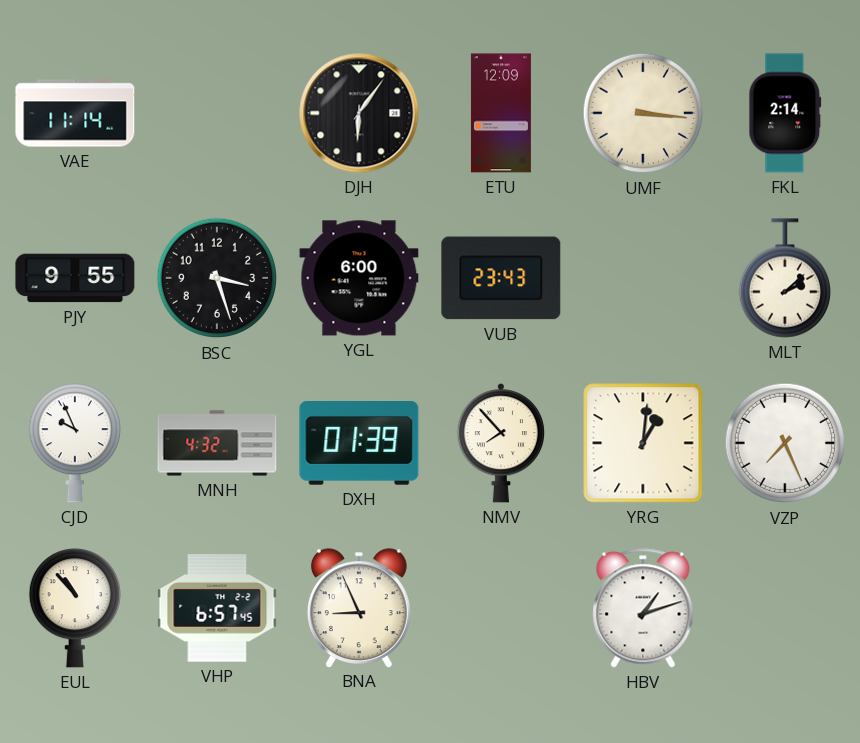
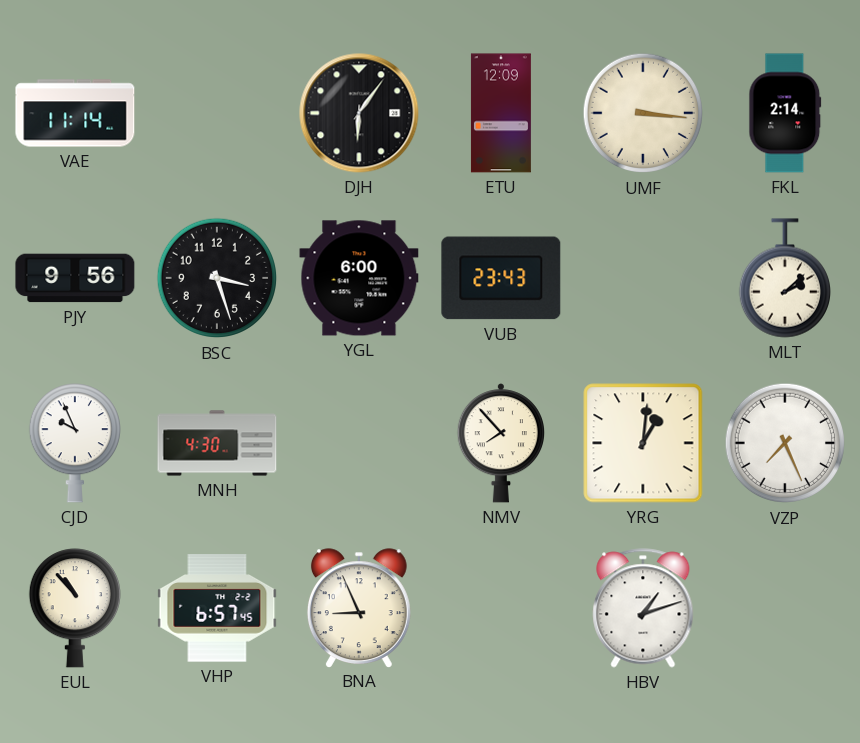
PJY: 9:55 -> 9:56
MNH: 4:32 -> 4:30
DXH: 01:39 -> none
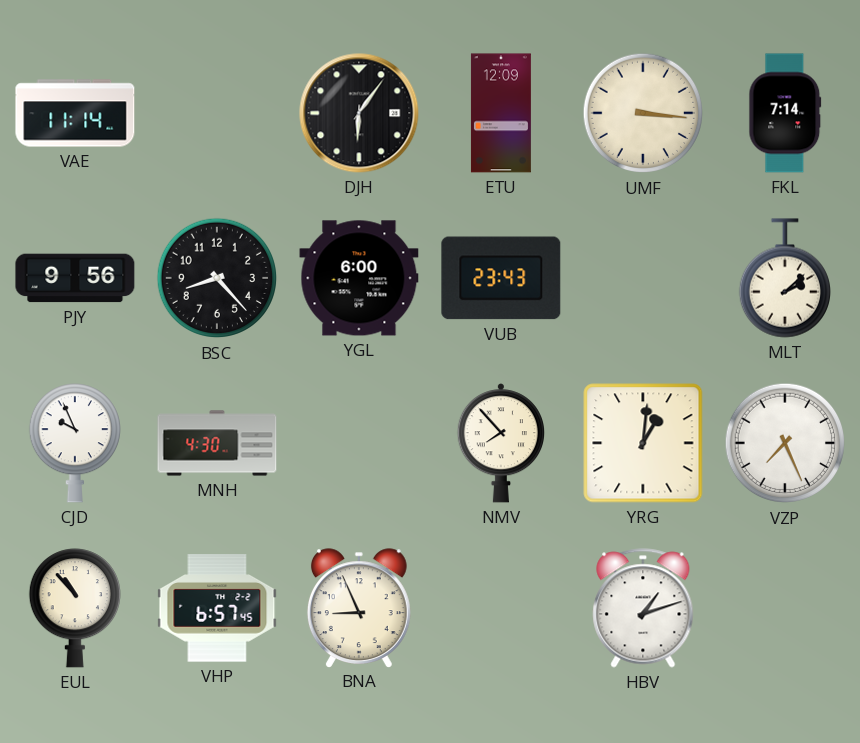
FKL: 2:14 -> 7:14
BSC: 3:27 -> 8:23
